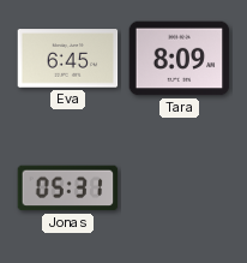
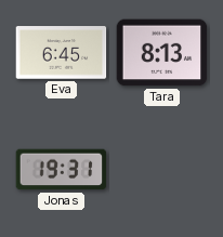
Tara: 8:09 -> 8:13
Jonas: 05:31 -> 19:31
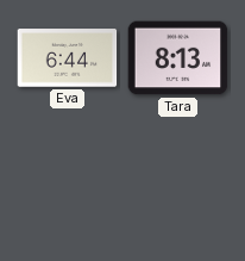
Eva: 6:45 -> 6:44
Jonas: 19:31 -> none
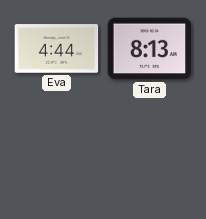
Eva: 6:44 -> 4:44
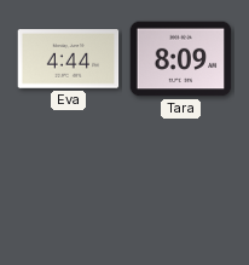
Tara: 8:13 -> 8:09
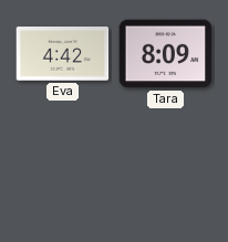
Eva: 4:44 -> 4:42
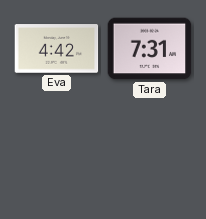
Tara: 8:09 -> 7:31
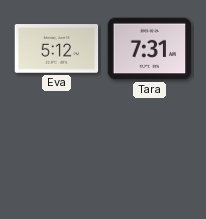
Eva: 4:42 -> 5:12
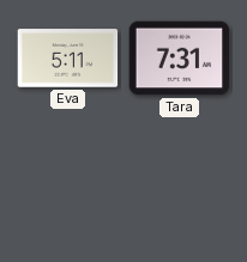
Eva: 5:12 -> 5:11
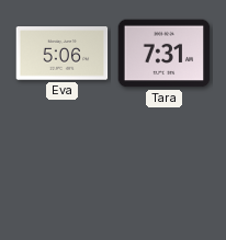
Eva: 5:11 -> 5:06
